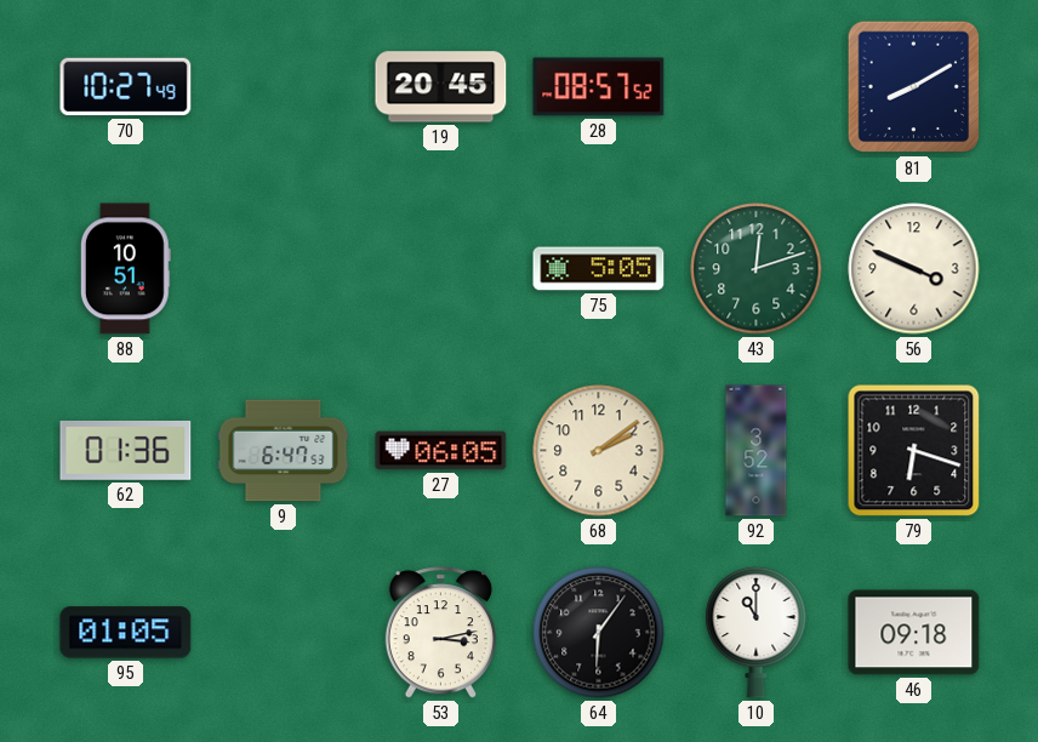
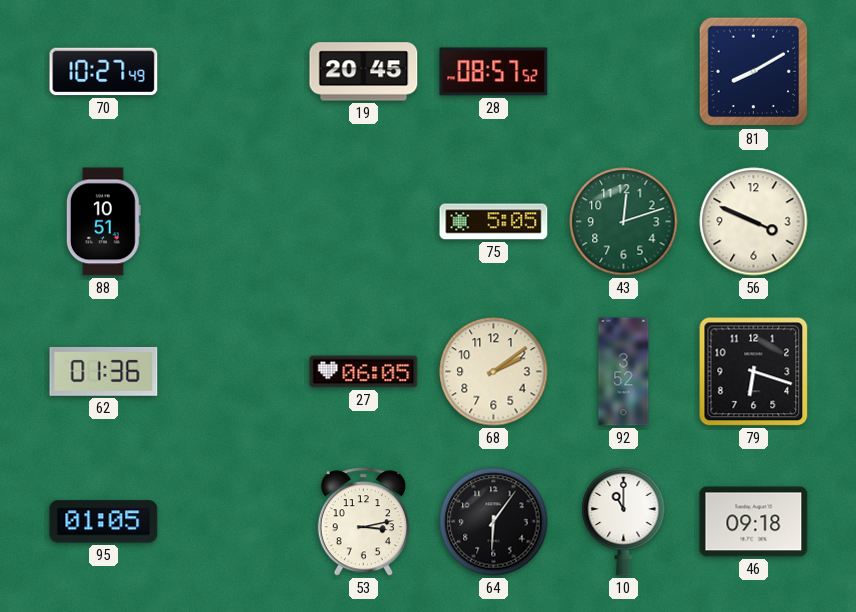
9: 6:47 -> none
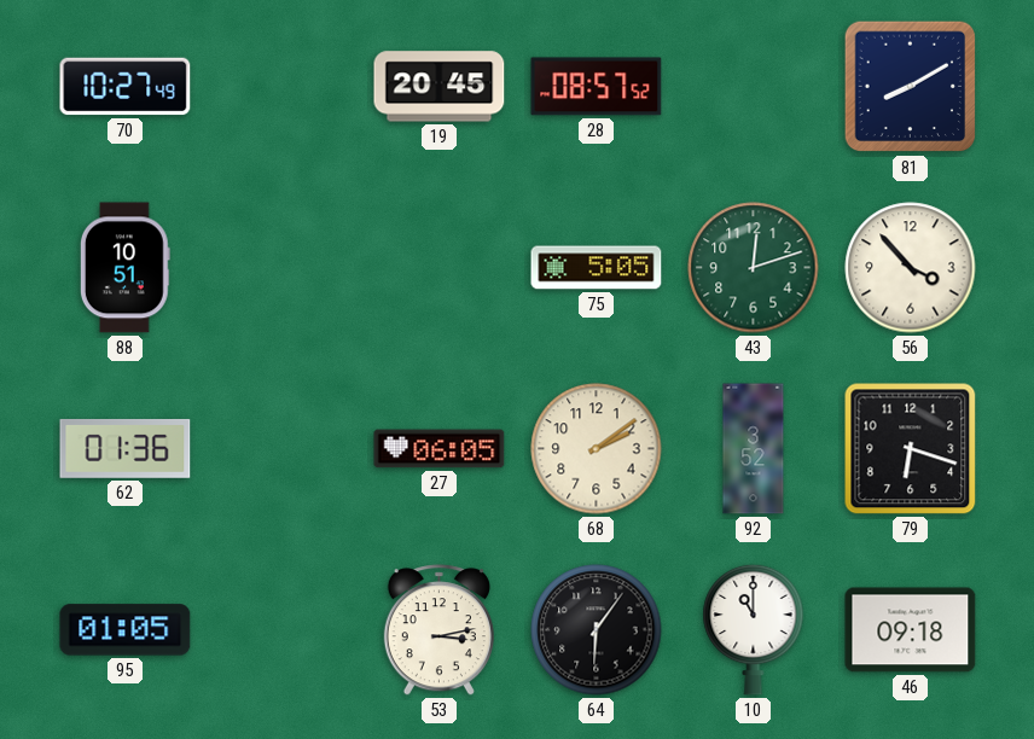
56: 3:49 -> 3:53
